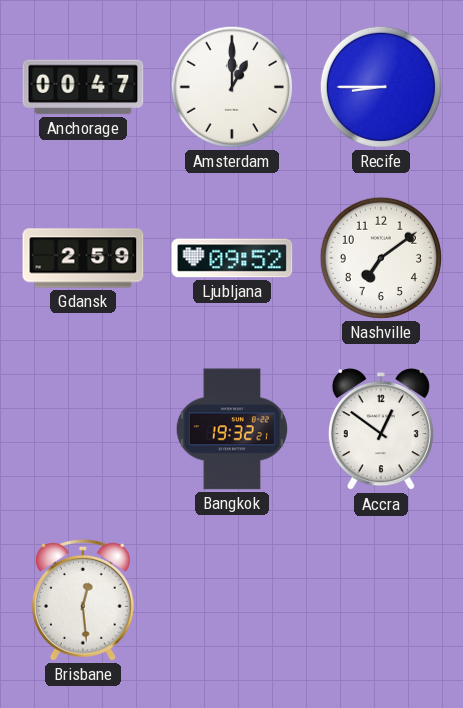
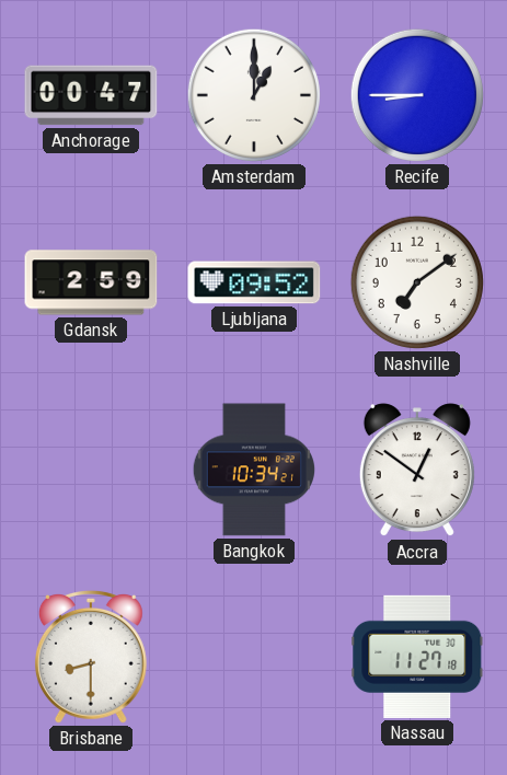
Bangkok: 19:32 -> 10:34
Brisbane: 12:29 -> 8:30
Nassau: none -> 11:27
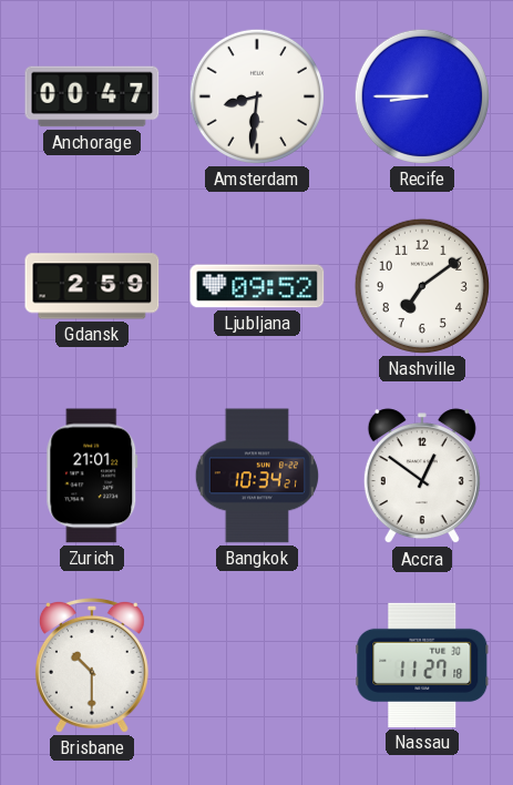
Amsterdam: 1:00 -> 8:31
Zurich: none -> 21:01
Brisbane: 8:30 -> 10:30
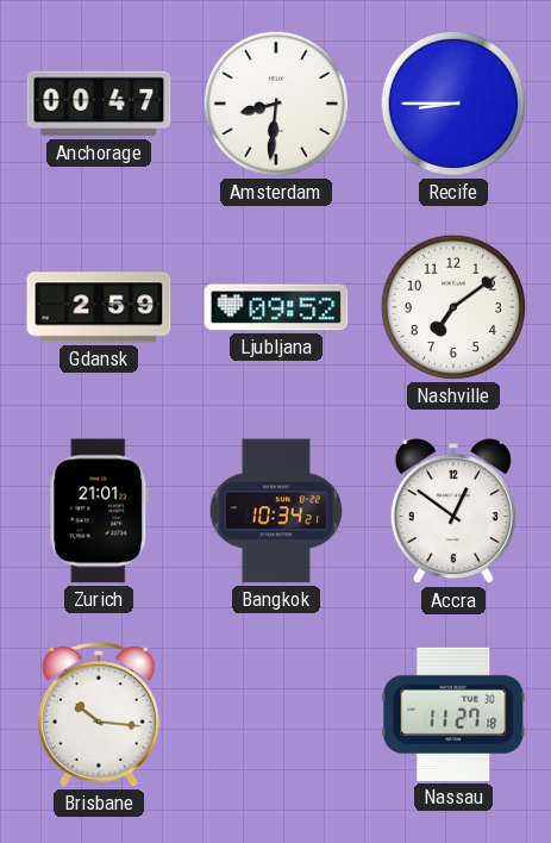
Brisbane: 10:30 -> 10:16
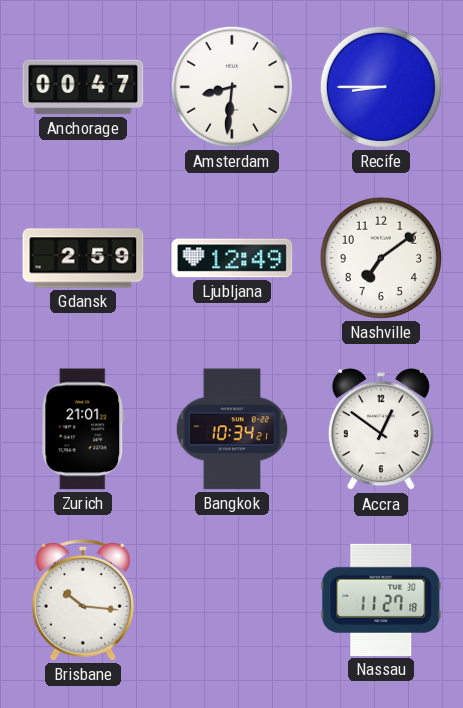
Ljubljana: 09:52 -> 12:49
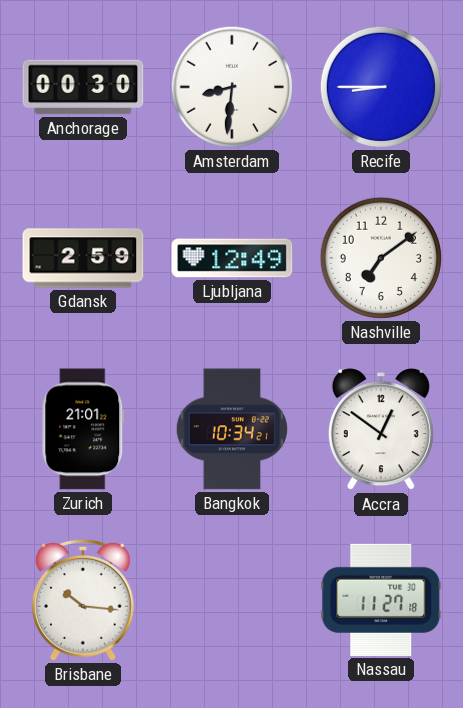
Anchorage: 00:47 -> 00:30
